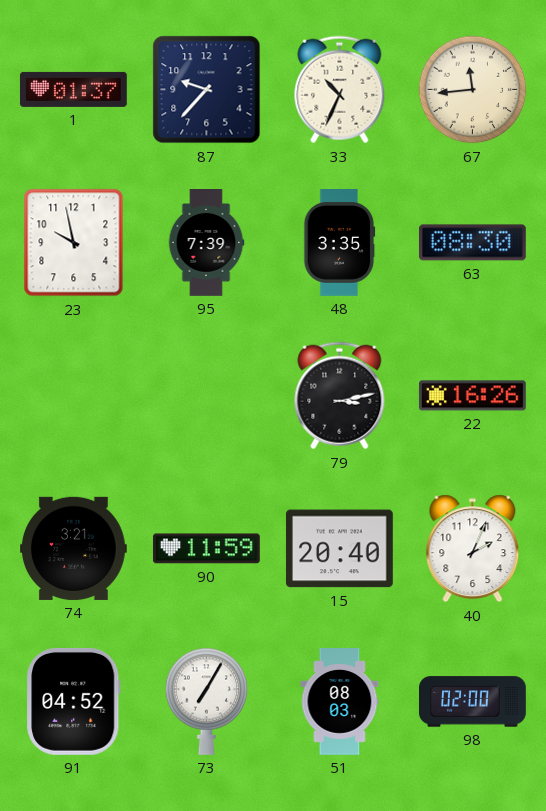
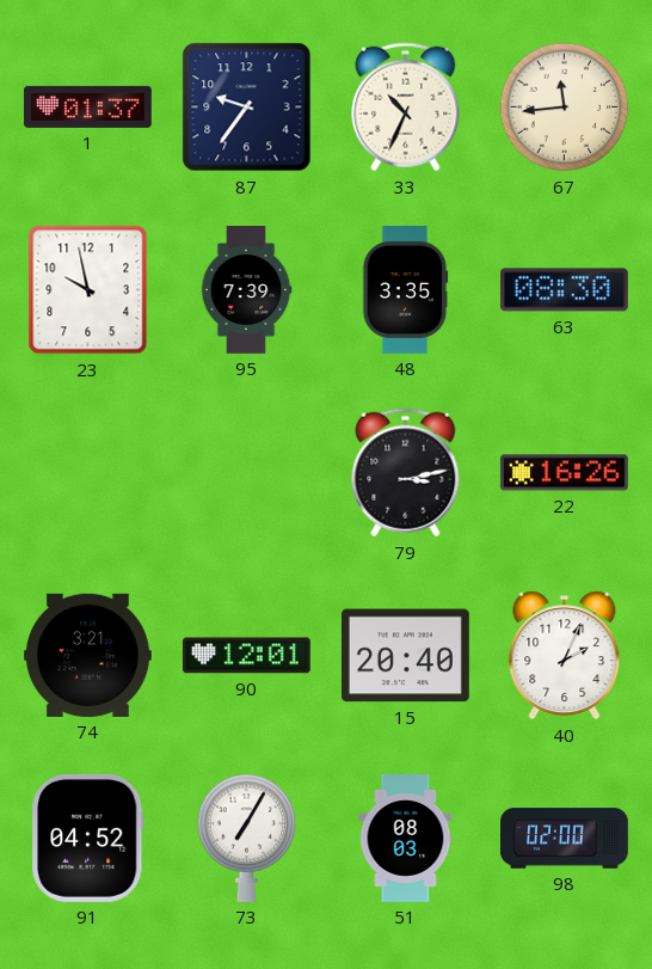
87: 9:37 -> 9:36
90: 11:59 -> 12:01
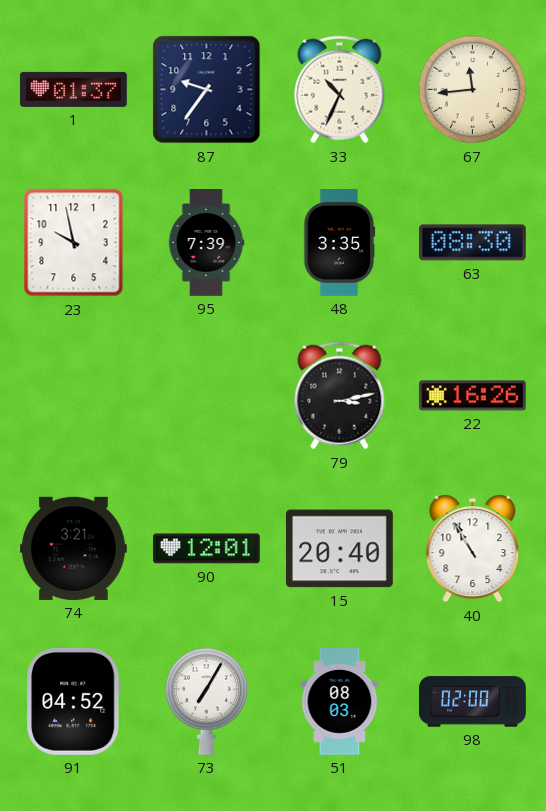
40: 2:04 -> 10:55
